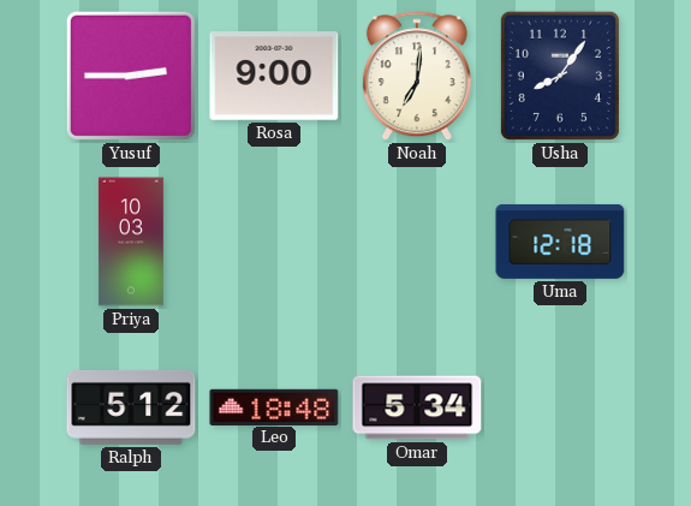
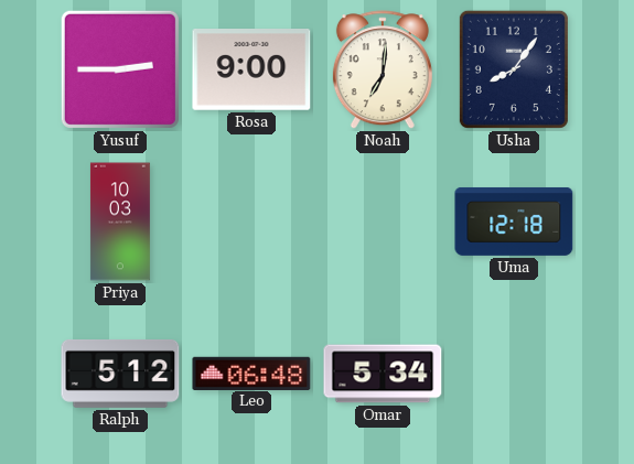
Leo: 18:48 -> 06:48
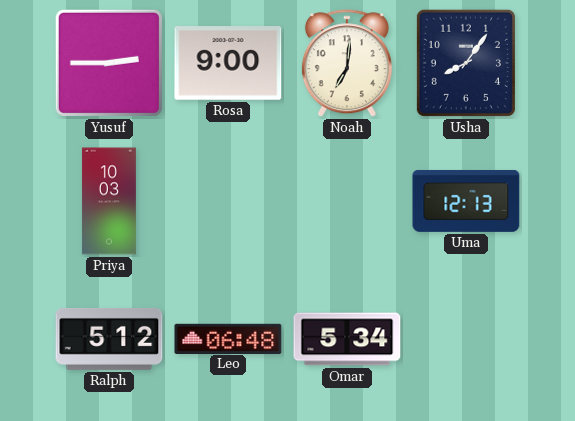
Uma: 12:18 -> 12:13
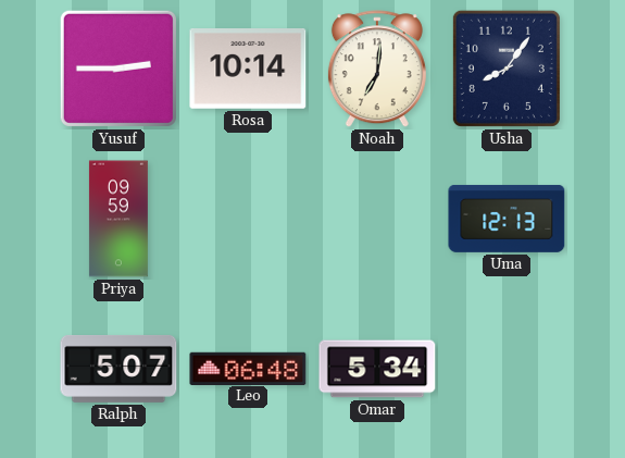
Rosa: 9:00 -> 10:14
Priya: 10:03 -> 09:59
Ralph: 5:12 -> 5:07
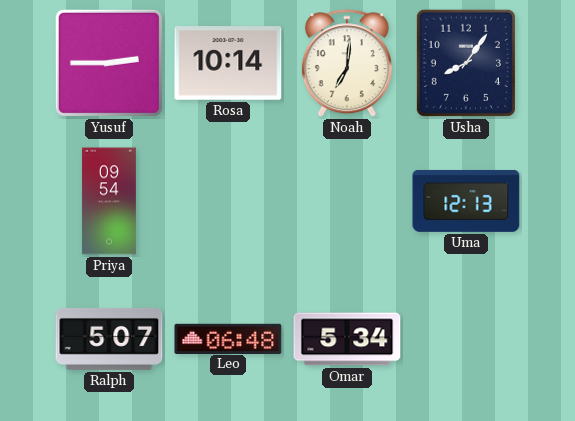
Priya: 09:59 -> 09:54
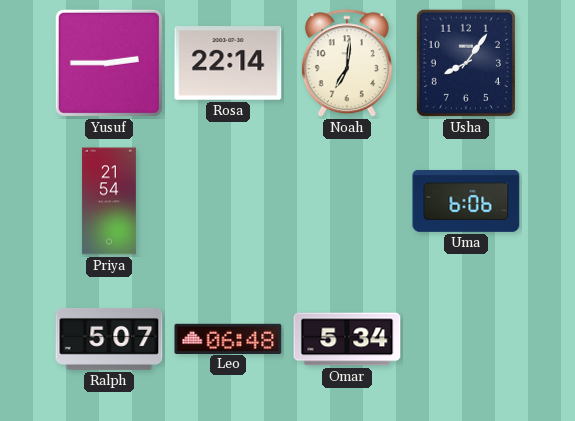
Rosa: 10:14 -> 22:14
Priya: 09:54 -> 21:54
Uma: 12:13 -> 6:06
